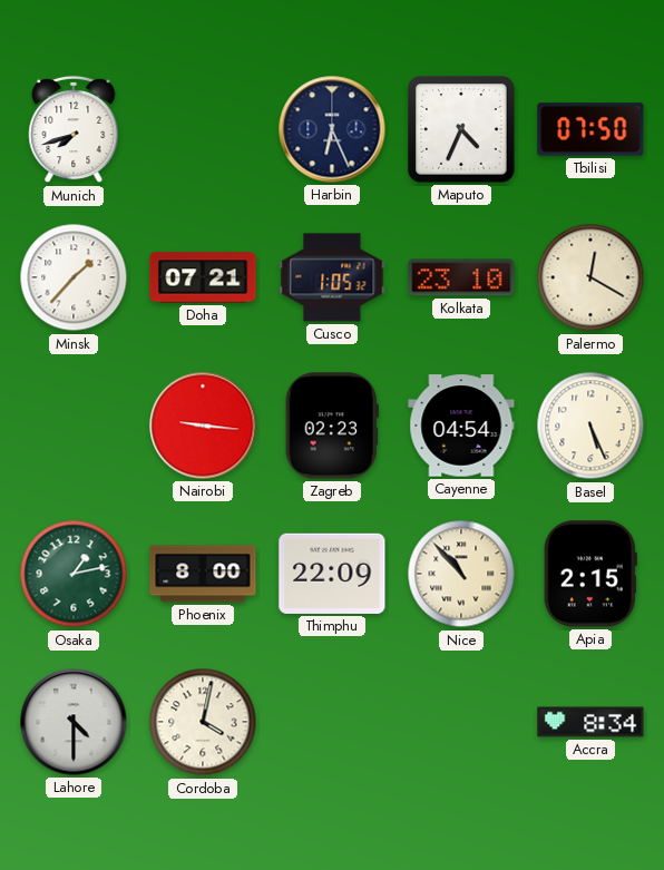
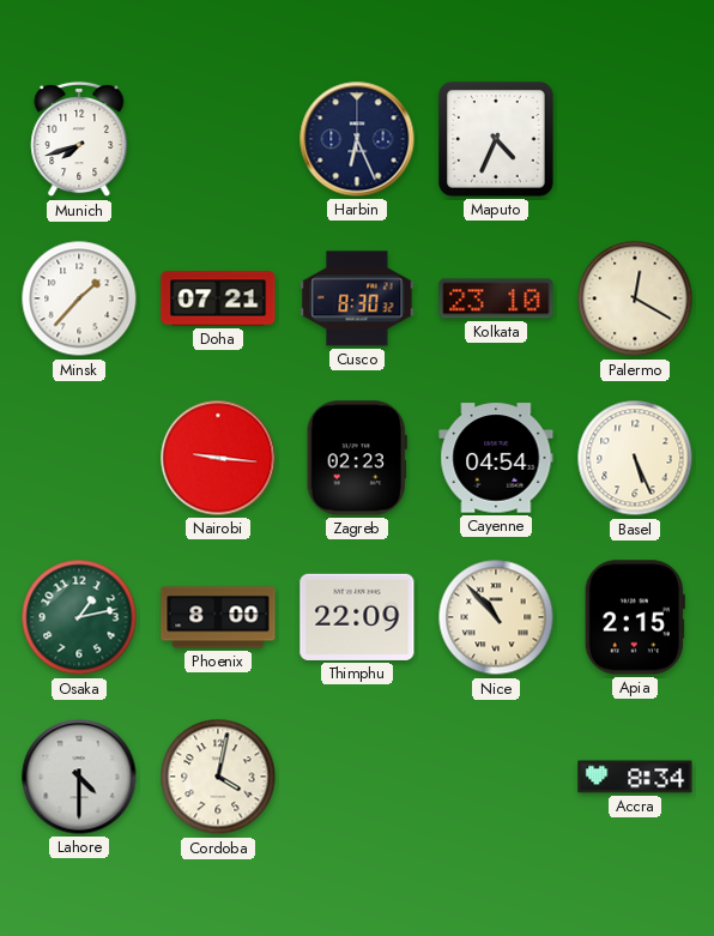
Tbilisi: 07:50 -> none
Cusco: 1:05 -> 8:30
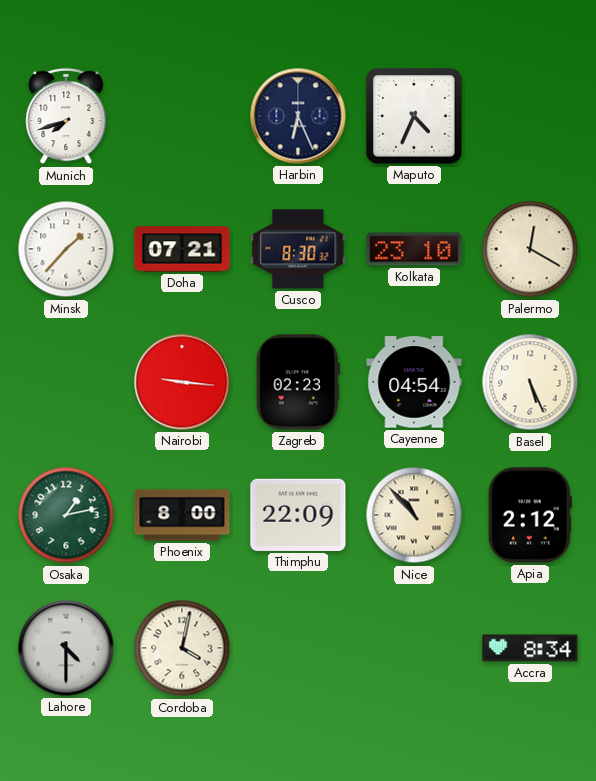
Apia: 2:15 -> 2:12
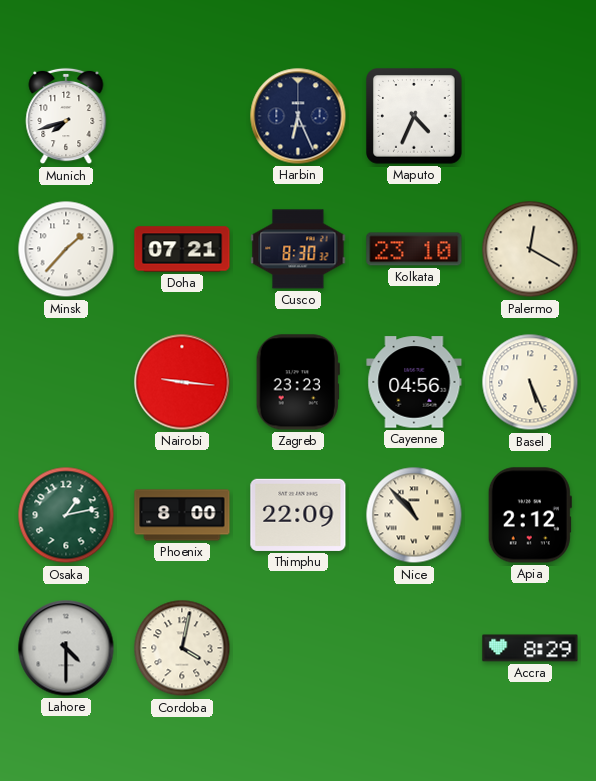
Zagreb: 02:23 -> 23:23
Cayenne: 04:54 -> 04:56
Accra: 8:34 -> 8:29
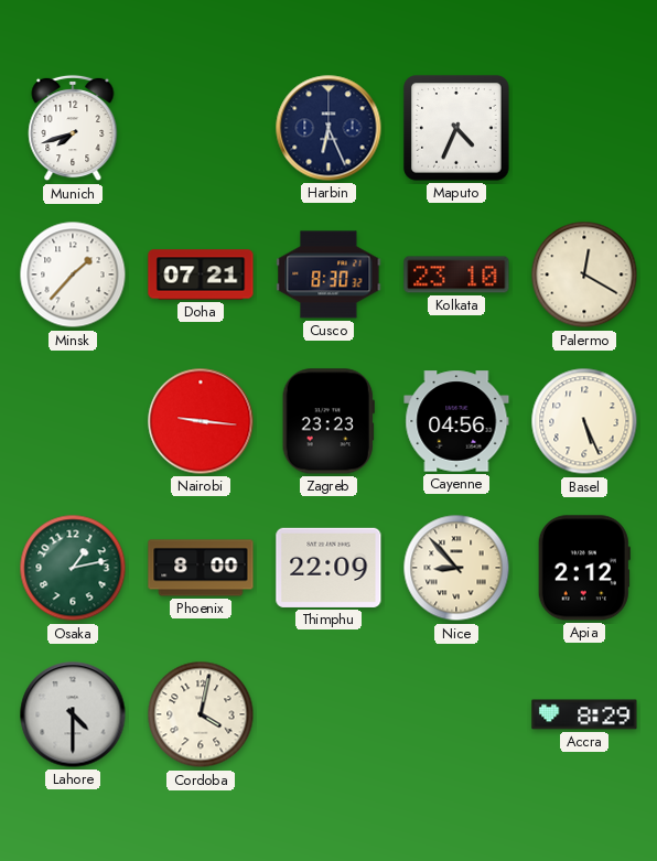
Nice: 10:53 -> 8:53
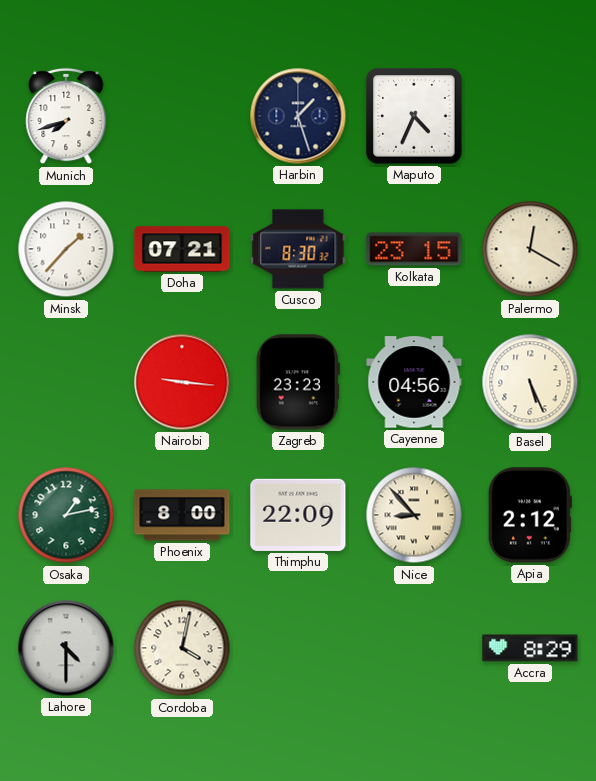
Harbin: 6:26 -> 1:27
Kolkata: 23:10 -> 23:15
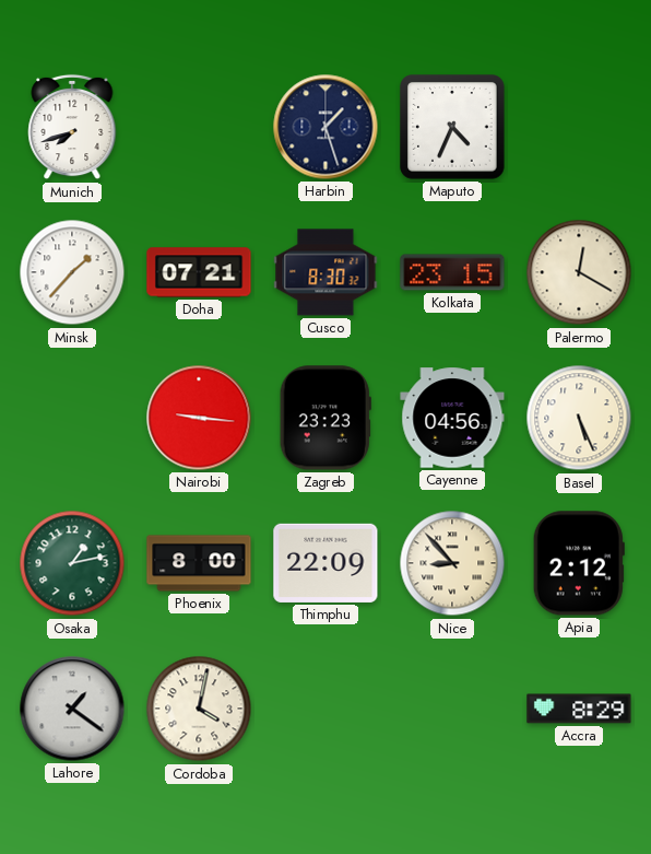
Lahore: 4:30 -> 1:21
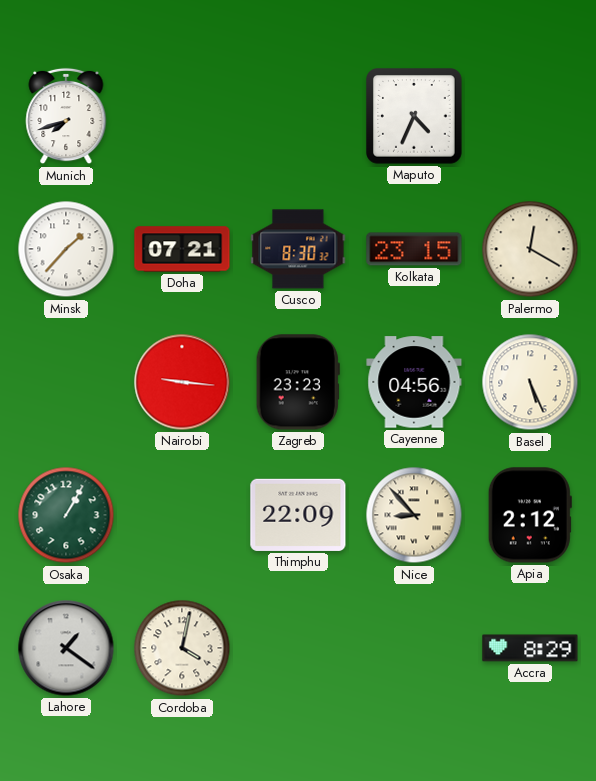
Harbin: 1:27 -> none
Osaka: 1:13 -> 1:05
Phoenix: 8:00 -> none
